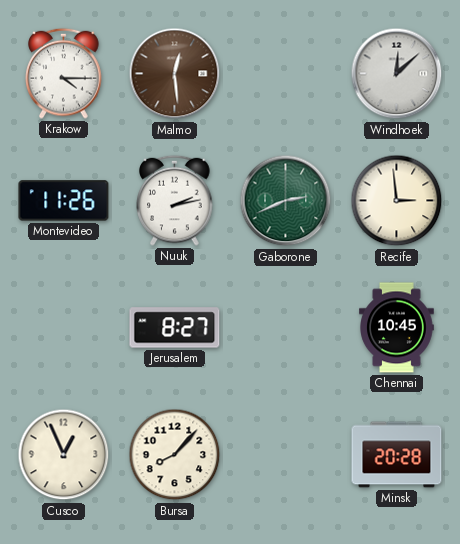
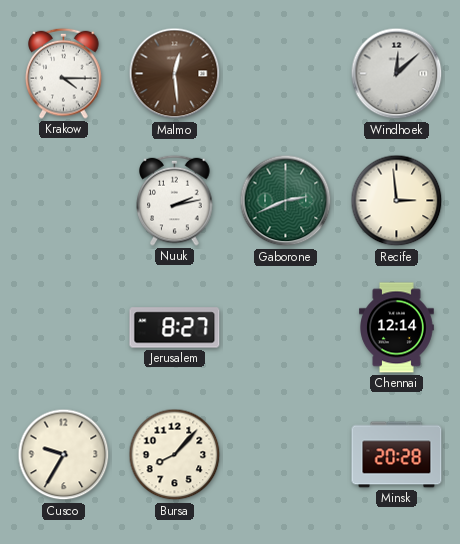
Montevideo: 11:26 -> none
Chennai: 10:45 -> 12:14
Cusco: 12:56 -> 9:35
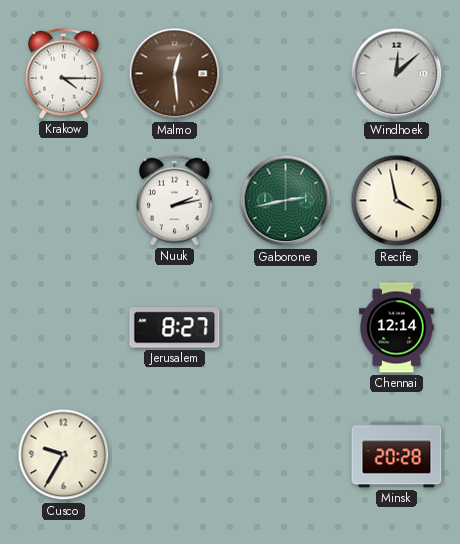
Gaborone: 2:41 -> 2:43
Recife: 2:59 -> 3:58
Bursa: 8:07 -> none
